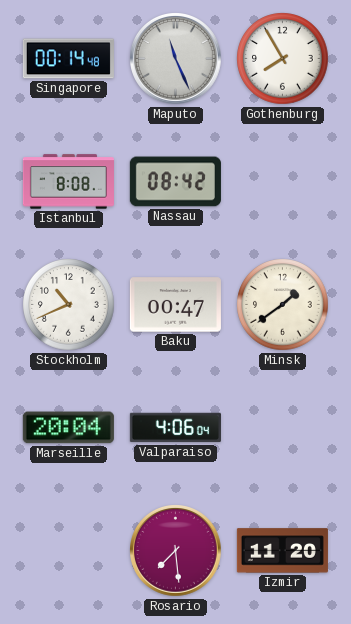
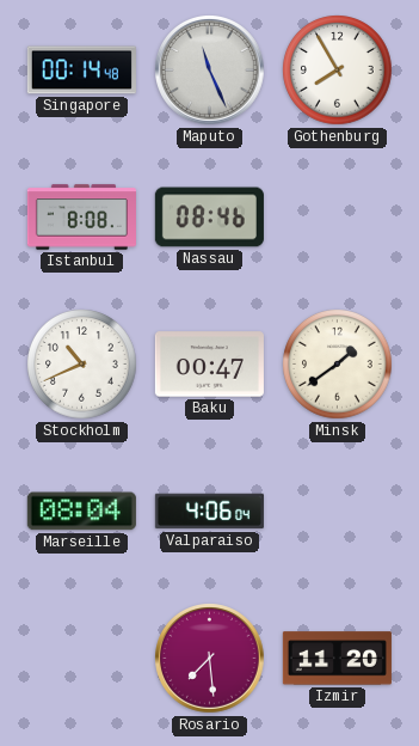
Nassau: 08:42 -> 08:46
Marseille: 20:04 -> 08:04
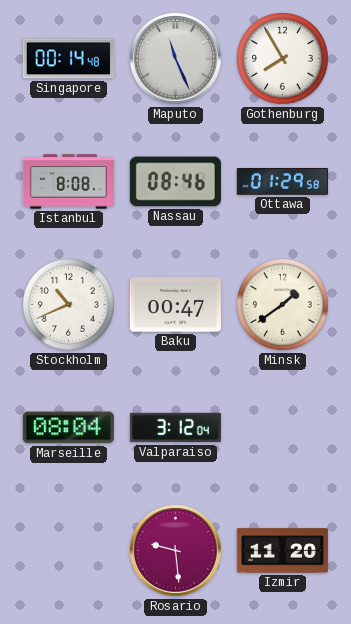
Ottawa: none -> 01:29
Valparaiso: 4:06 -> 3:12
Rosario: 7:29 -> 9:29
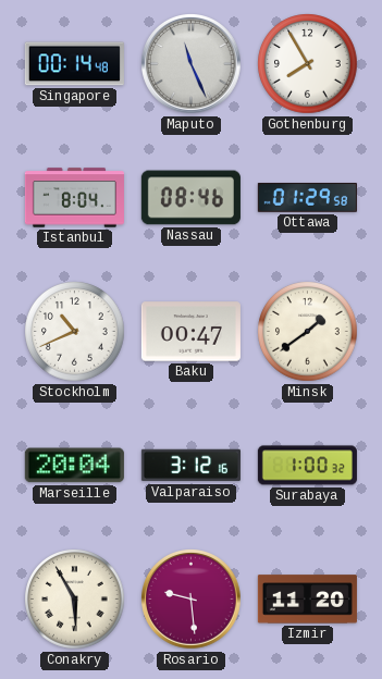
Istanbul: 8:08 -> 8:04
Marseille: 08:04 -> 20:04
Valparaiso: 3:12:04 -> 3:12:16
Surabaya: none -> 1:00
Conakry: none -> 5:55
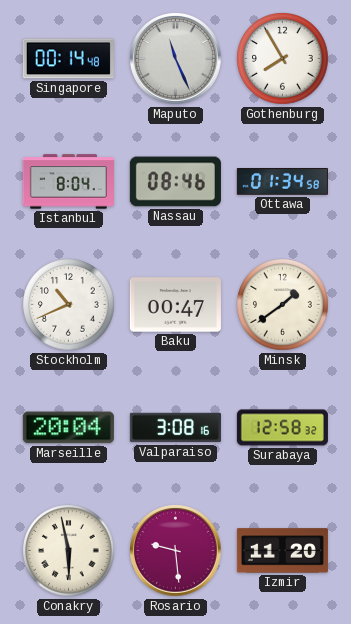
Ottawa: 01:29 -> 01:34
Valparaiso: 3:12 -> 3:08
Surabaya: 1:00 -> 12:58
Conakry: 5:55 -> 5:58
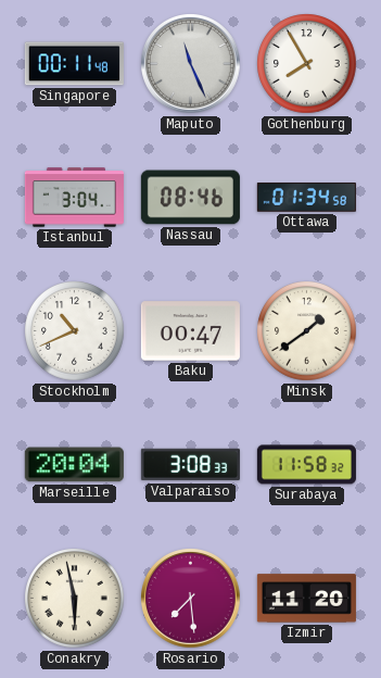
Singapore: 00:14 -> 00:11
Istanbul: 8:04 -> 3:04
Valparaiso: 3:08:16 -> 3:08:33
Surabaya: 12:58 -> 11:58
Rosario: 9:29 -> 7:29
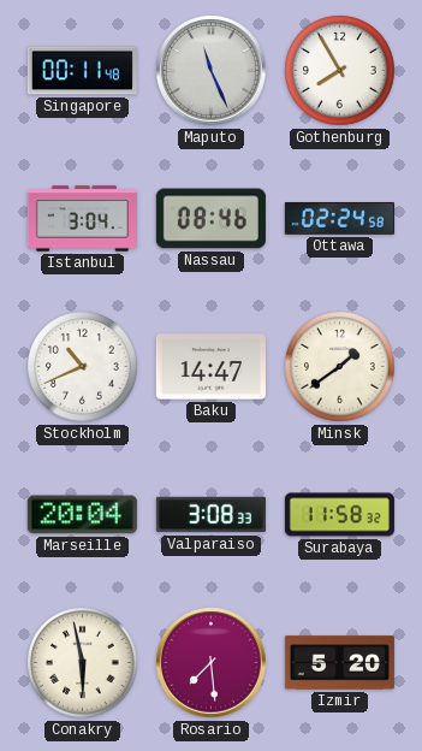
Ottawa: 01:34 -> 02:24
Baku: 00:47 -> 14:47
Izmir: 11:20 -> 5:20
